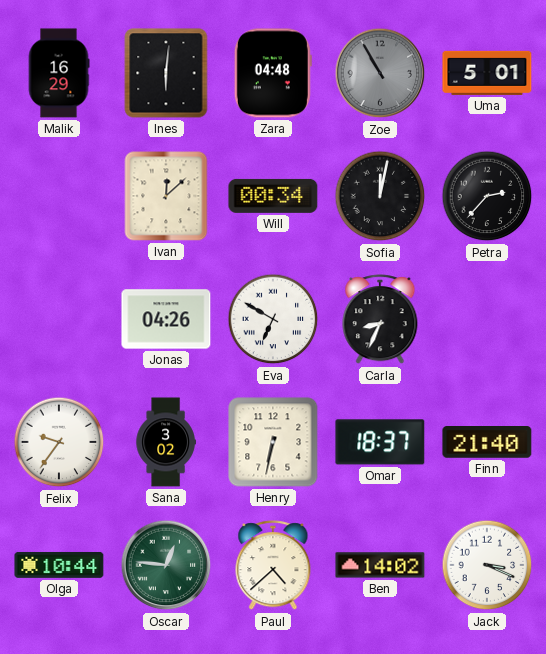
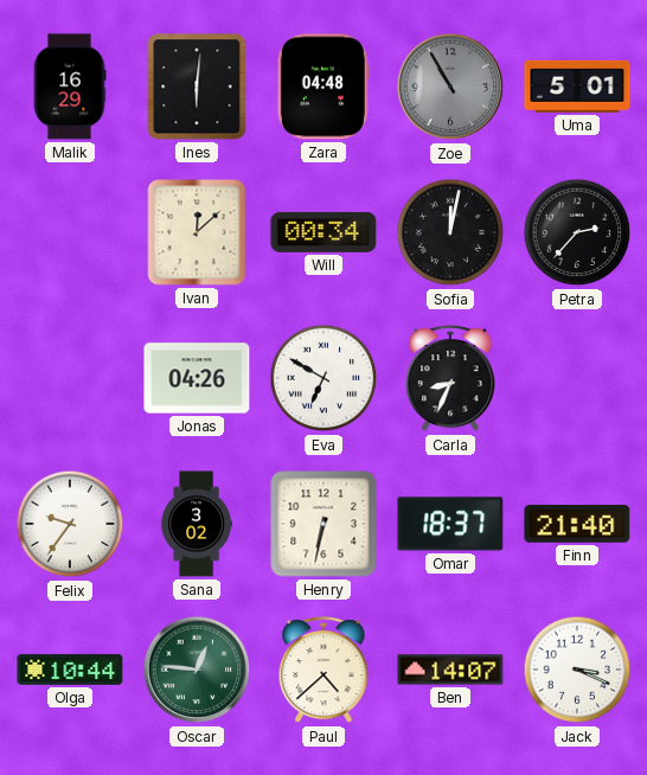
Ben: 14:02 -> 14:07
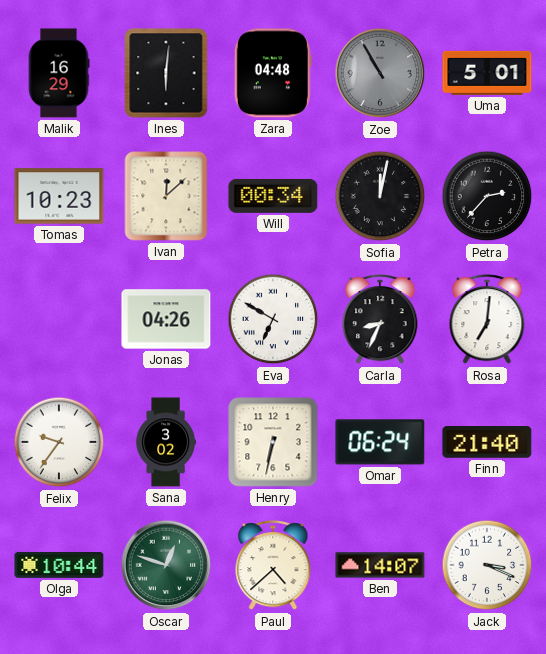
Tomas: none -> 10:23
Rosa: none -> 7:01
Omar: 18:37 -> 06:24
Oscar: 12:46 -> 12:48
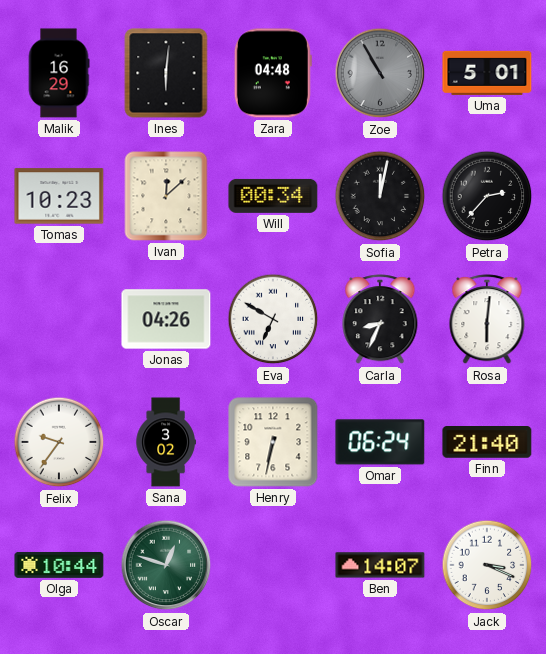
Rosa: 7:01 -> 6:01
Paul: 4:38 -> none
